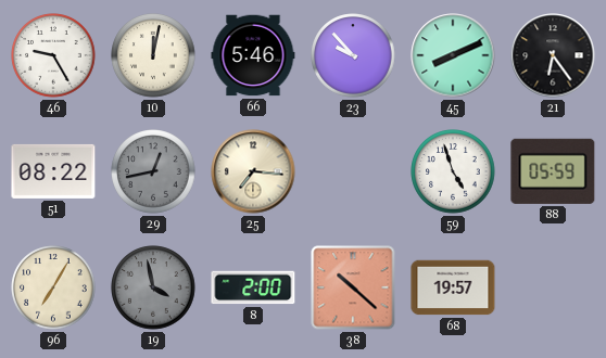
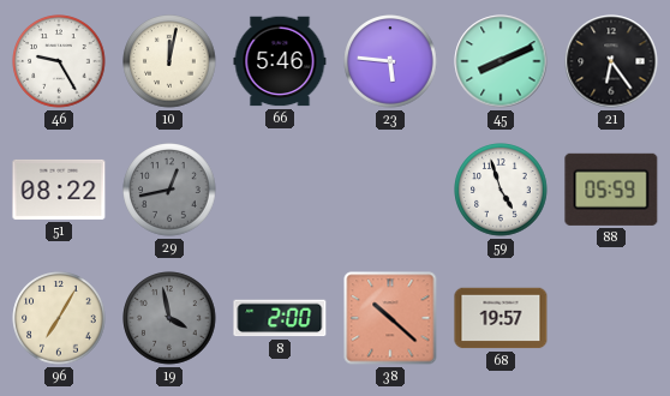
23: 9:53 -> 5:46
25: 7:16 -> none
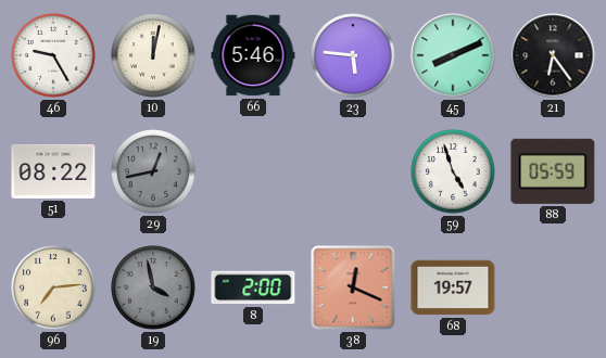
96: 7:05 -> 7:14
38: 10:22 -> 12:19
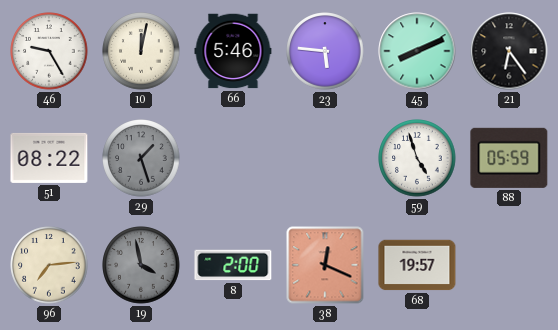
29: 12:43 -> 1:27
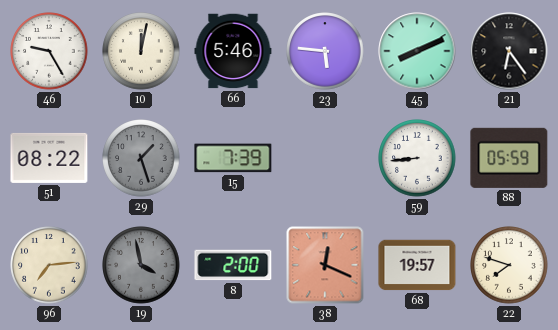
15: none -> 7:39
59: 4:57 -> 8:44
22: none -> 7:48
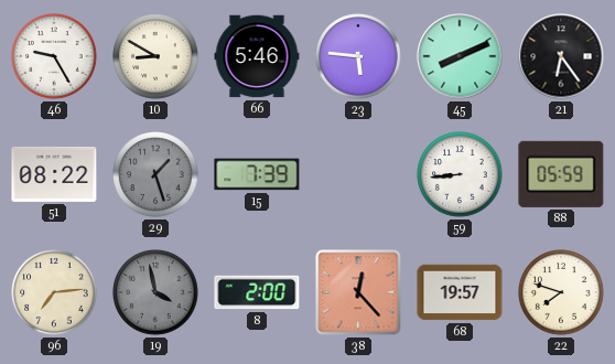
10: 12:02 -> 8:50
38: 12:19 -> 12:23
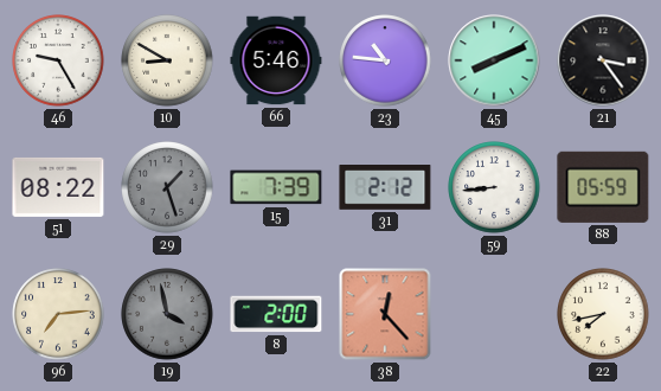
23: 5:46 -> 10:46
21: 6:24 -> 3:24
31: none -> 2:12
68: 19:57 -> none
22: 7:48 -> 7:43
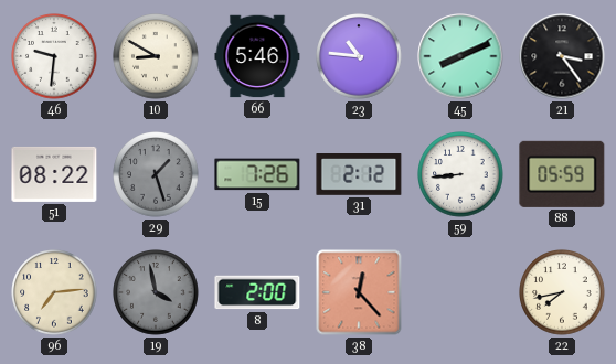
46: 9:25 -> 9:31
15: 7:39 -> 7:26
